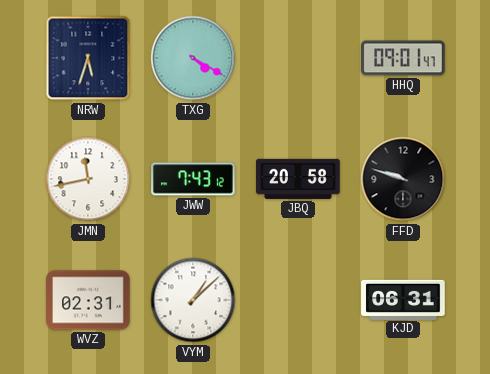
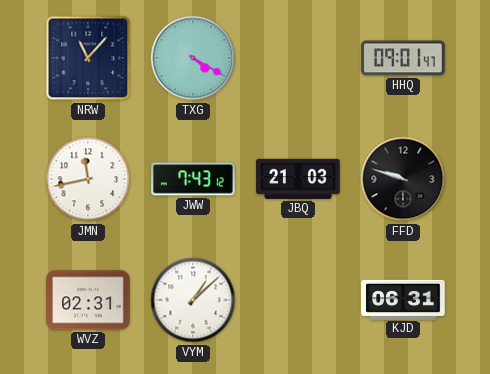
NRW: 5:33 -> 11:07
JBQ: 20:58 -> 21:03
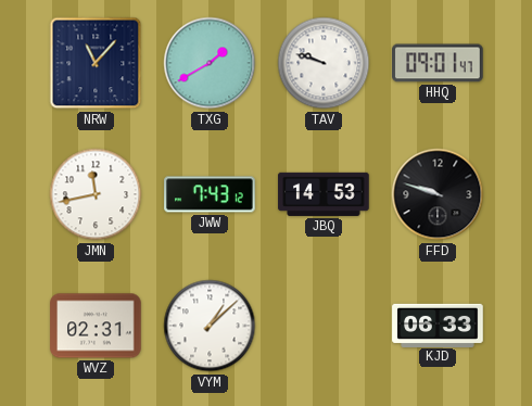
TXG: 4:20 -> 1:40
TAV: none -> 9:48
JBQ: 21:03 -> 14:53
KJD: 06:31 -> 06:33
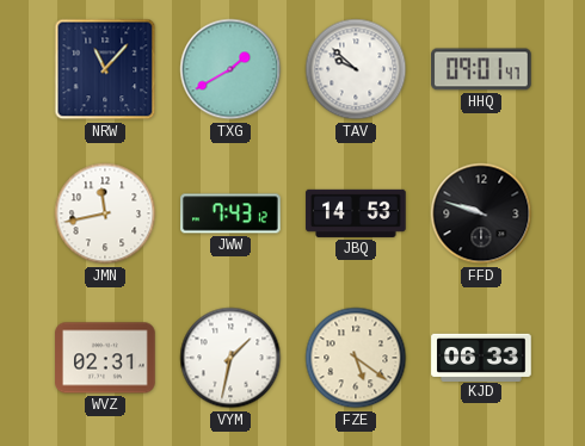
TAV: 9:48 -> 9:52
VYM: 1:08 -> 1:32
FZE: none -> 5:21
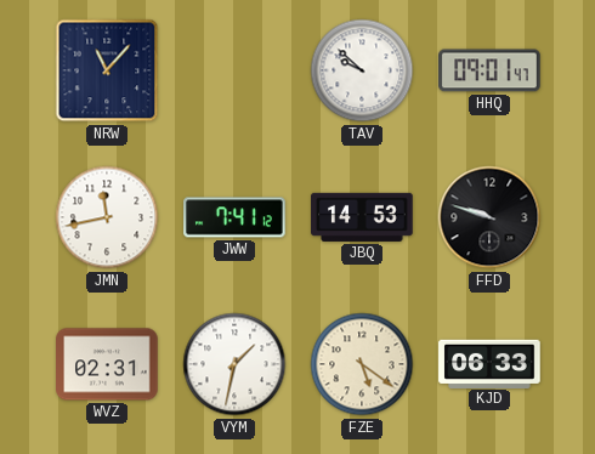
TXG: 1:40 -> none
JWW: 7:43 -> 7:41
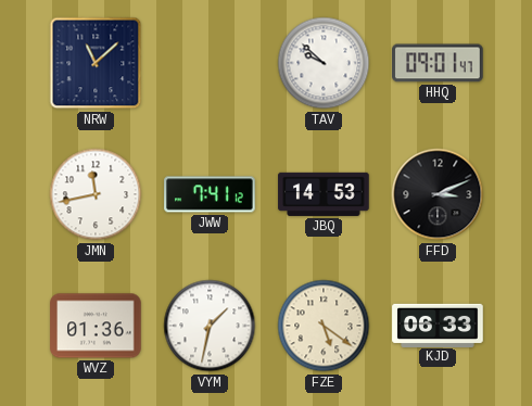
NRW: 11:07 -> 11:08
FFD: 9:48 -> 3:11
WVZ: 02:31 -> 01:36
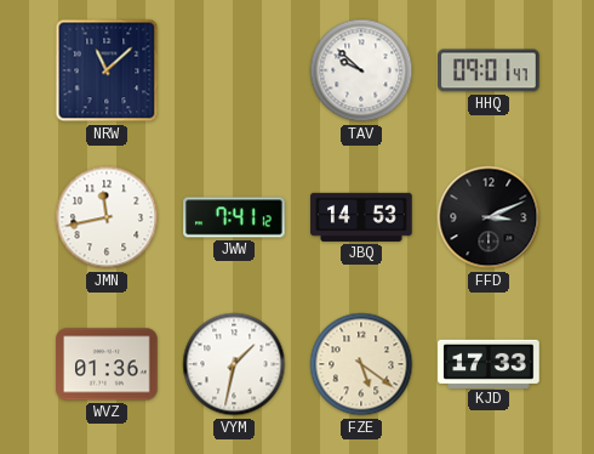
KJD: 06:33 -> 17:33
